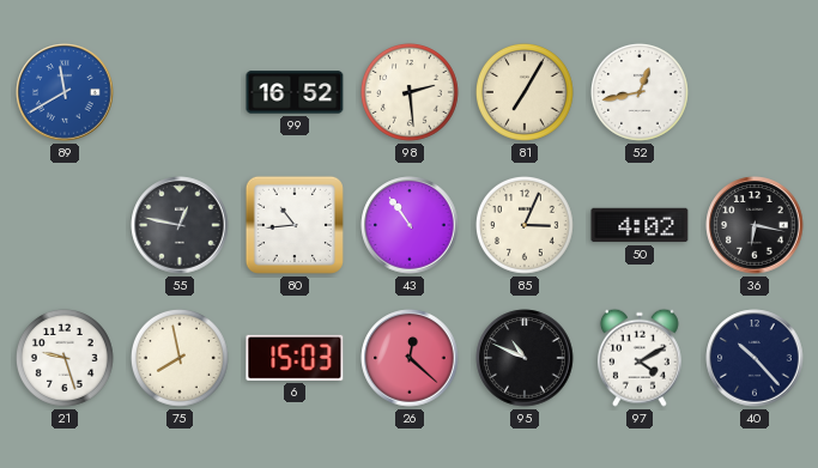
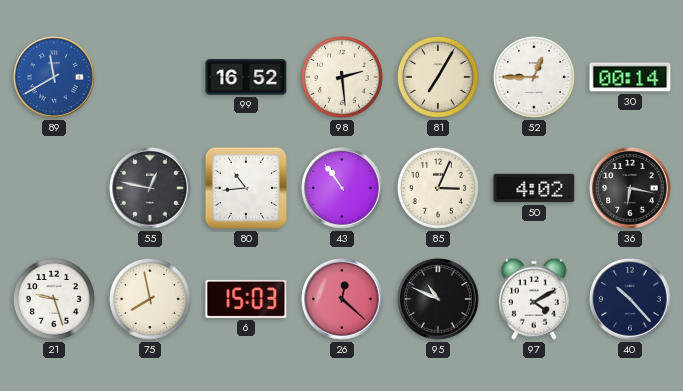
52: 12:43 -> 12:45
30: none -> 00:14
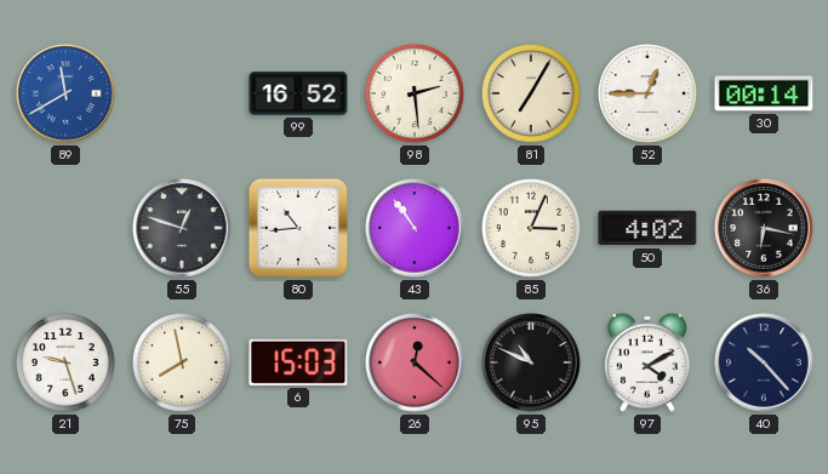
55: 12:47 -> 12:48
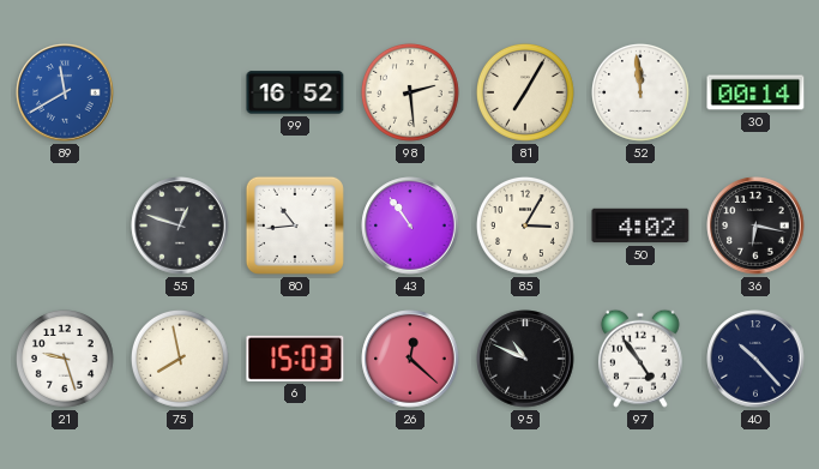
52: 12:45 -> 11:59
85: 3:04 -> 3:05
97: 4:10 -> 4:54
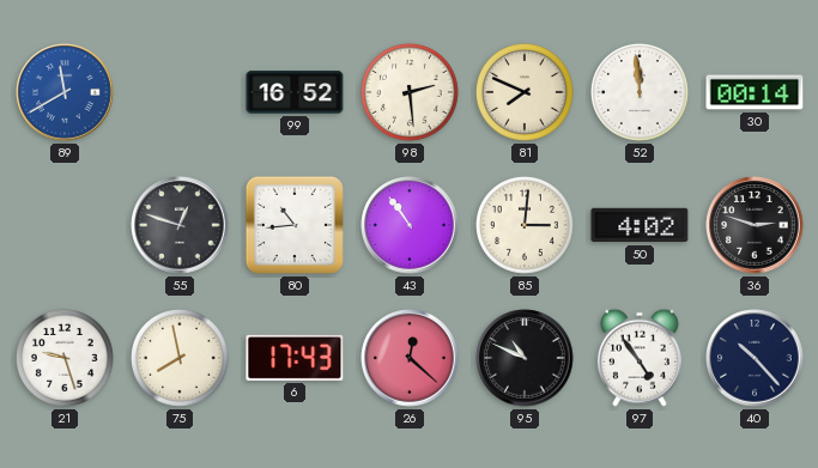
81: 7:05 -> 7:49
85: 3:05 -> 3:01
36: 6:17 -> 2:48
6: 15:03 -> 17:43
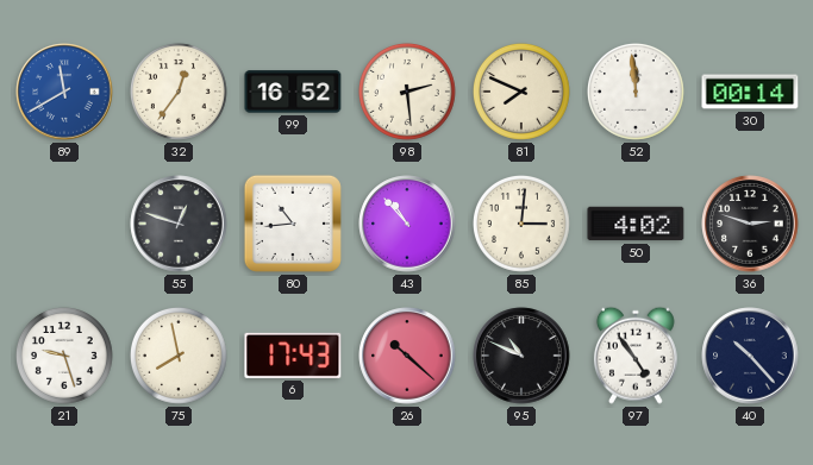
32: none -> 12:36
43: 10:54 -> 10:53
26: 12:22 -> 10:22
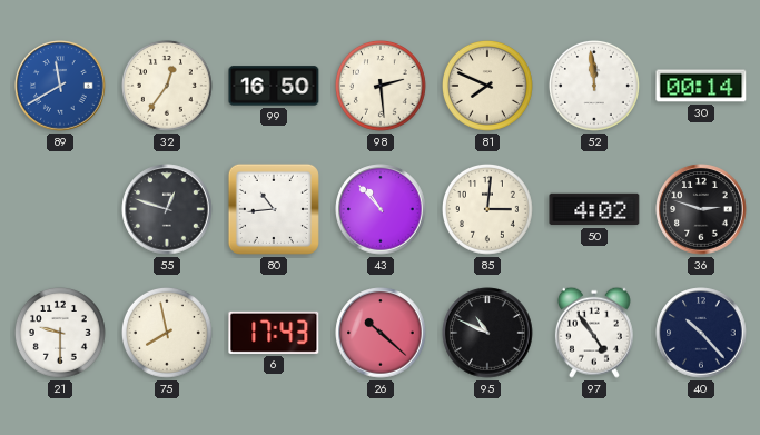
99: 16:52 -> 16:50
21: 9:27 -> 9:30
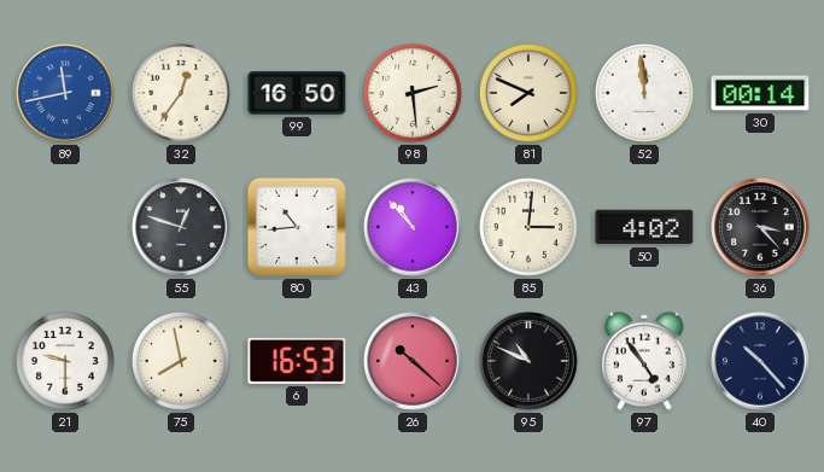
89: 11:40 -> 11:43
36: 2:48 -> 3:23
6: 17:43 -> 16:53
